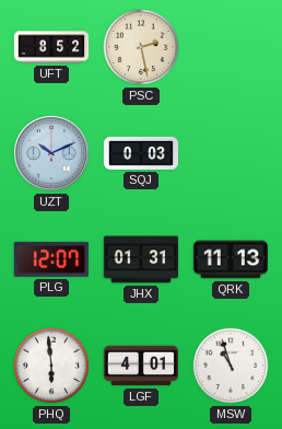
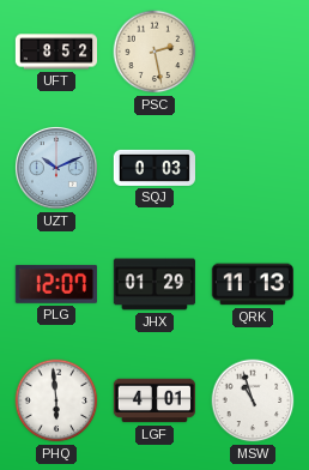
JHX: 01:31 -> 01:29
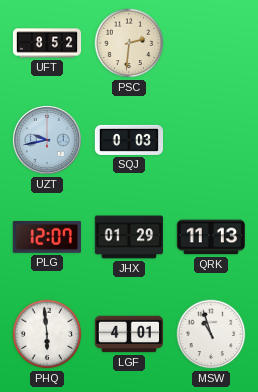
PSC: 2:28 -> 2:31
UZT: 10:11 -> 9:43
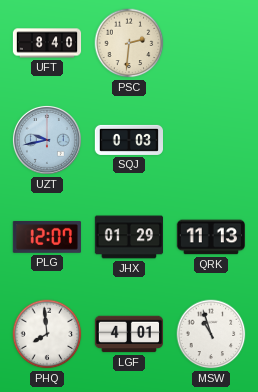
UFT: 8:52 -> 8:40
PHQ: 5:59 -> 7:59
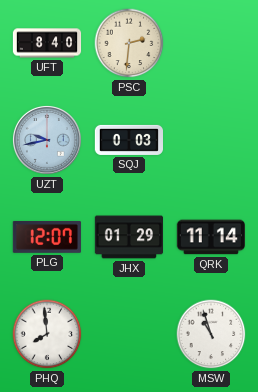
QRK: 11:13 -> 11:14
LGF: 4:01 -> none
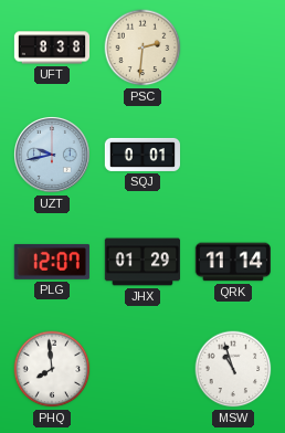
UFT: 8:40 -> 8:38
SQJ: 0:03 -> 0:01
